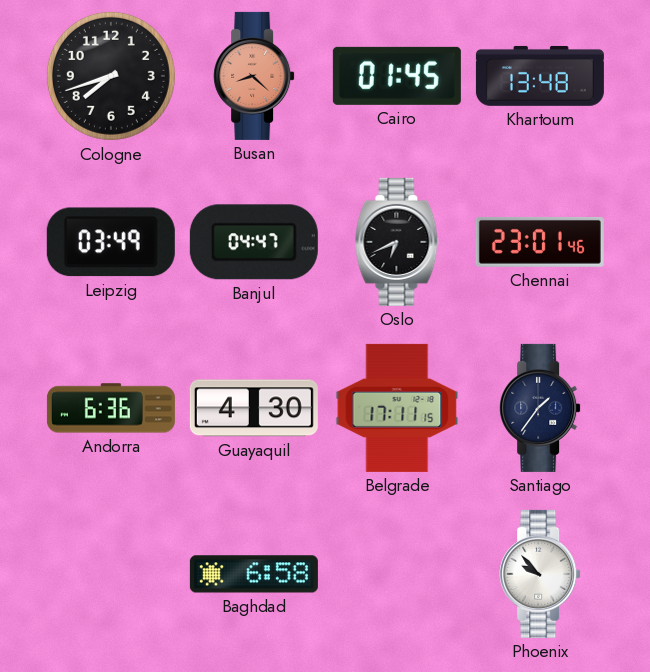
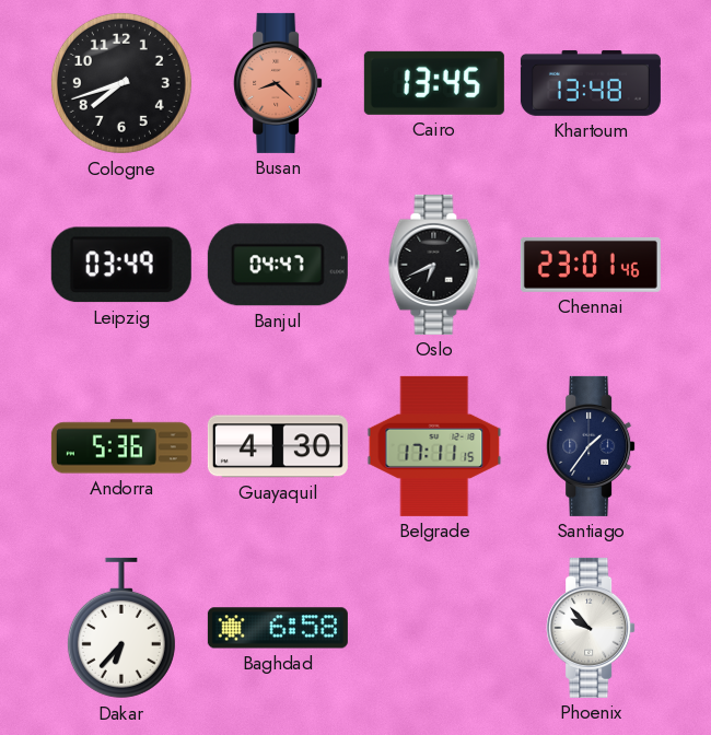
Cairo: 01:45 -> 13:45
Andorra: 6:36 -> 5:36
Dakar: none -> 6:37
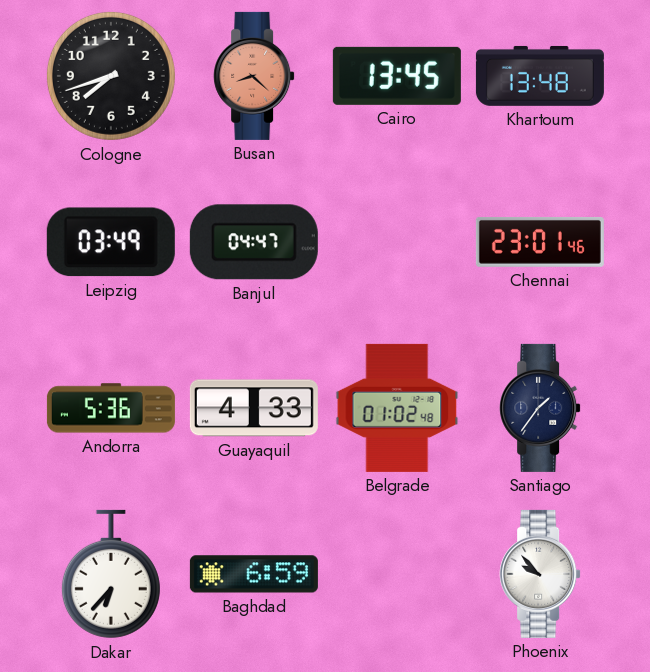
Oslo: 6:41 -> none
Guayaquil: 4:30 -> 4:33
Belgrade: 17:11 -> 01:02
Baghdad: 6:58 -> 6:59
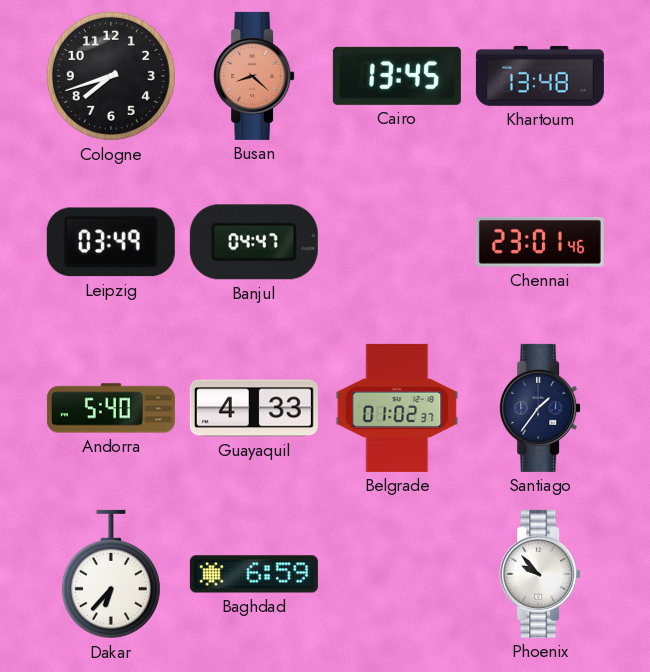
Andorra: 5:36 -> 5:40
Belgrade: 01:02:48 -> 01:02:37
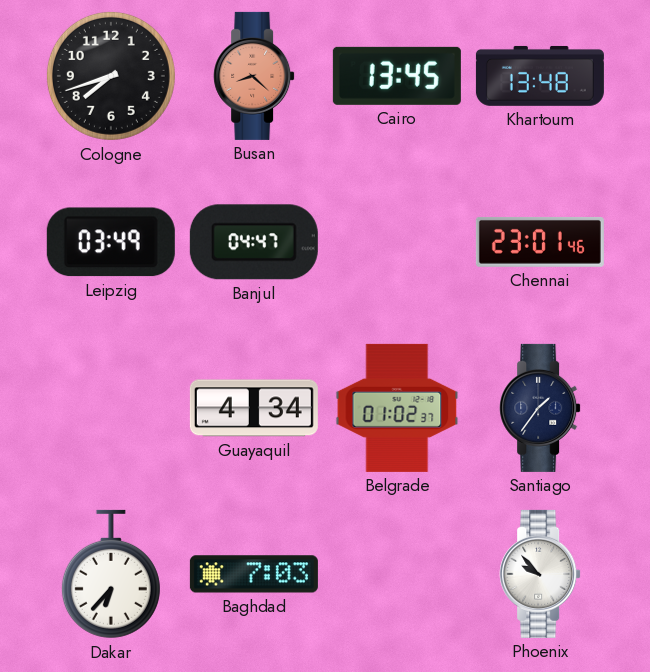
Andorra: 5:40 -> none
Guayaquil: 4:33 -> 4:34
Baghdad: 6:59 -> 7:03
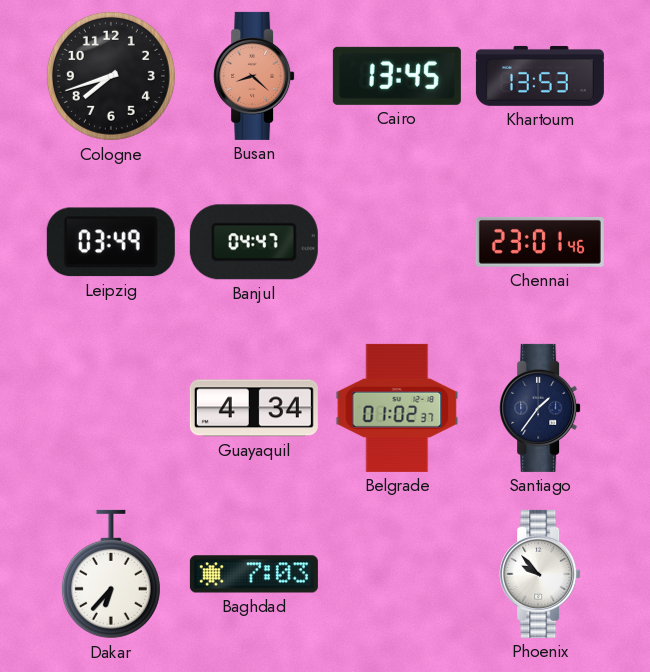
Khartoum: 13:48 -> 13:53
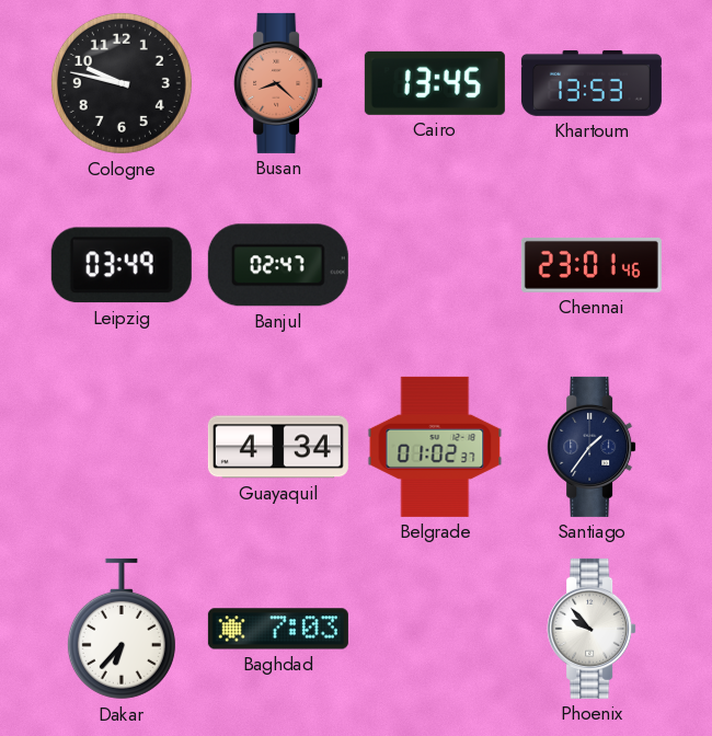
Cologne: 7:42 -> 9:47
Banjul: 04:47 -> 02:47
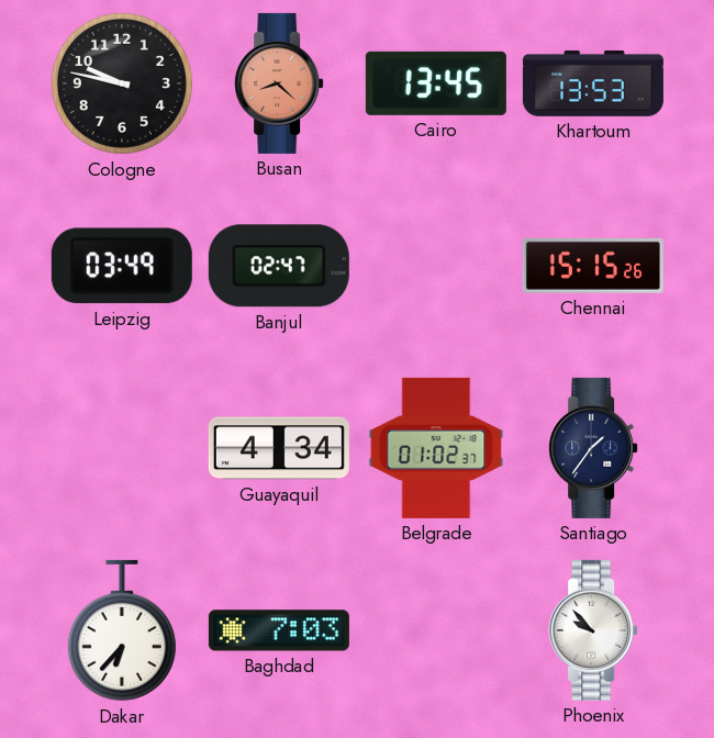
Chennai: 23:01 -> 15:15
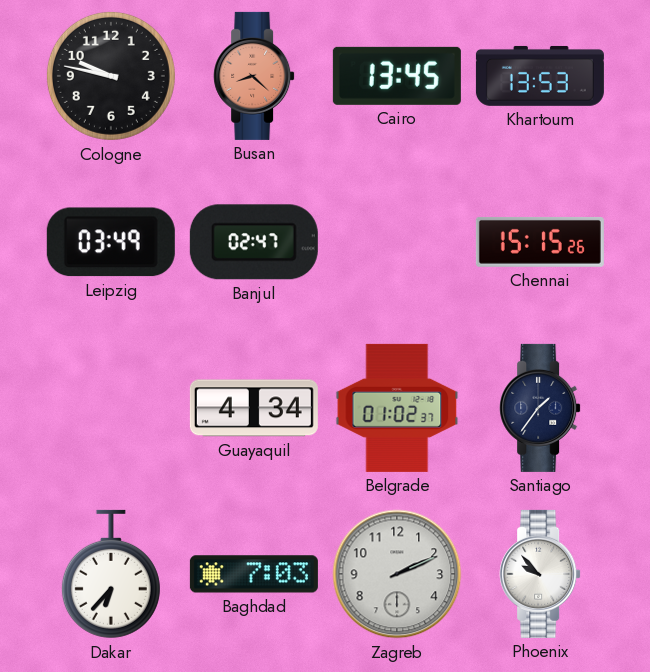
Zagreb: none -> 2:11
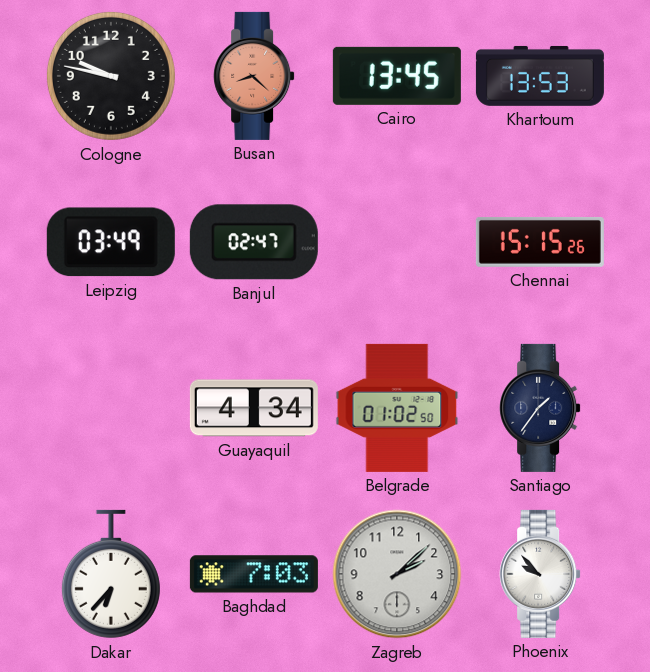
Belgrade: 01:02:37 -> 01:02:50
Zagreb: 2:11 -> 2:08
